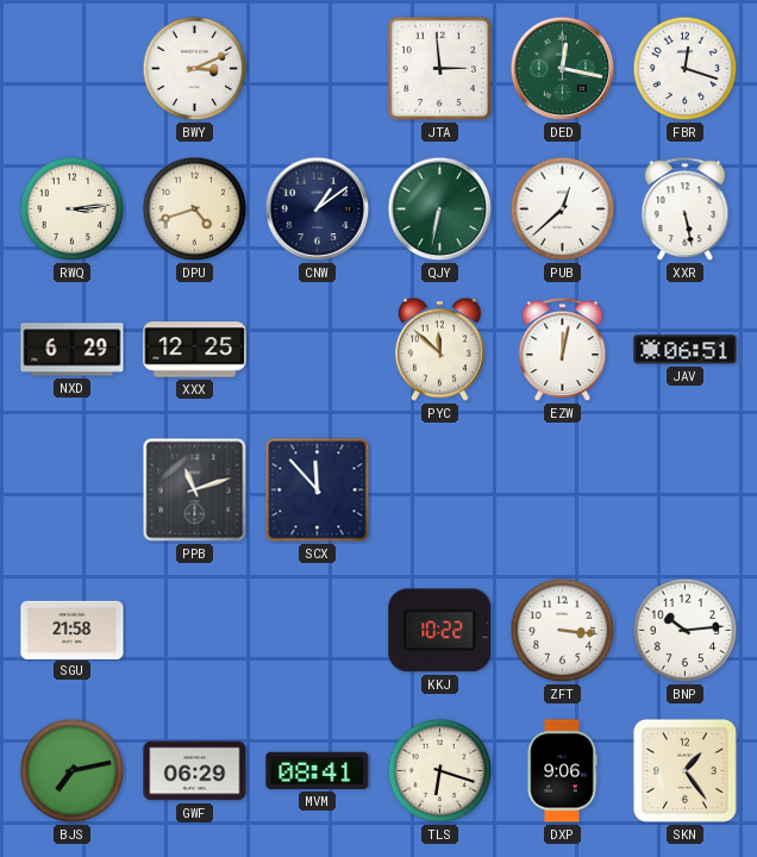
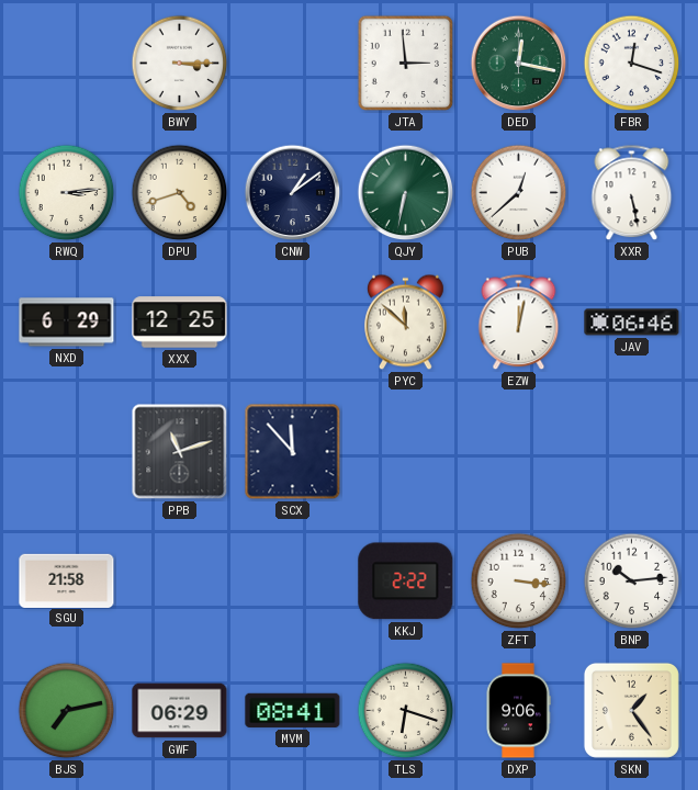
BWY: 3:11 -> 3:15
JAV: 06:51 -> 06:46
KKJ: 10:22 -> 2:22
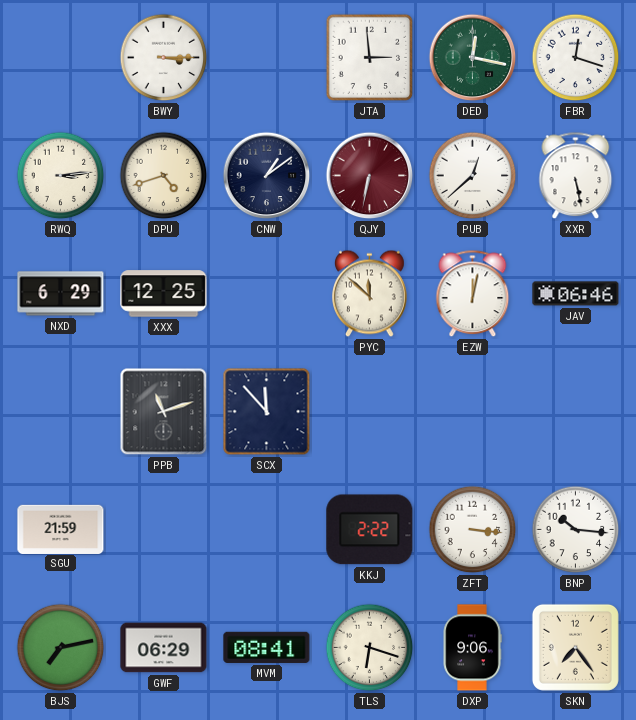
QJY dial: green -> burgundy
SGU: 21:58 -> 21:59
BNP: 10:14 -> 10:16
SKN: 1:24 -> 7:24
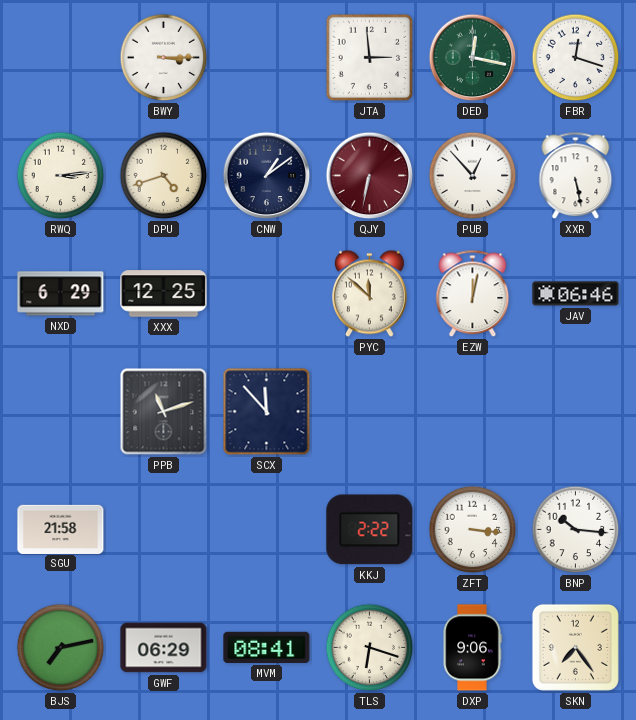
PUB: 12:38 -> 12:53
SGU: 21:59 -> 21:58
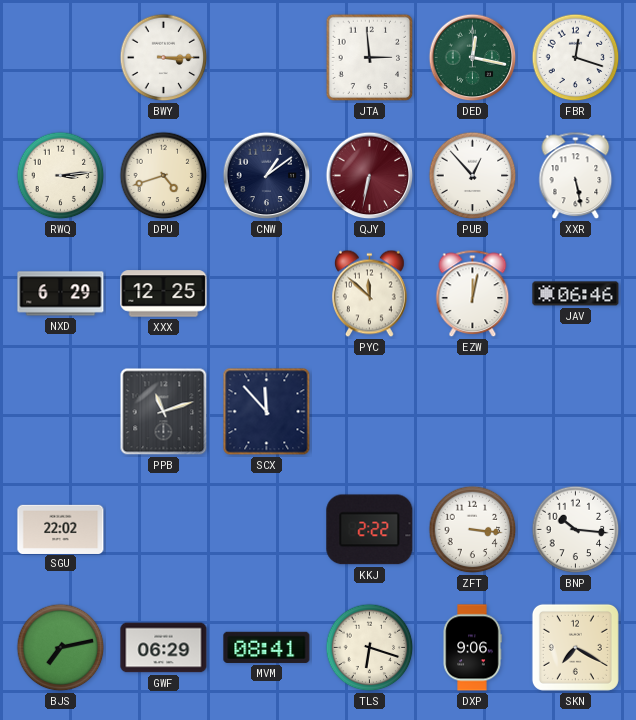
SGU: 21:58 -> 22:02
SKN: 7:24 -> 7:20
